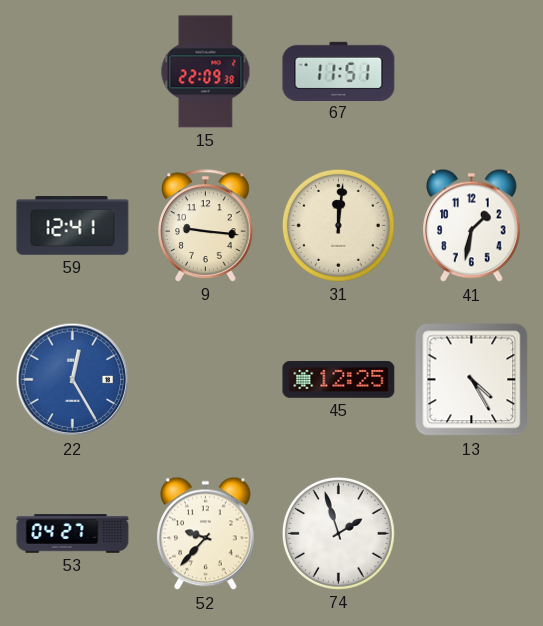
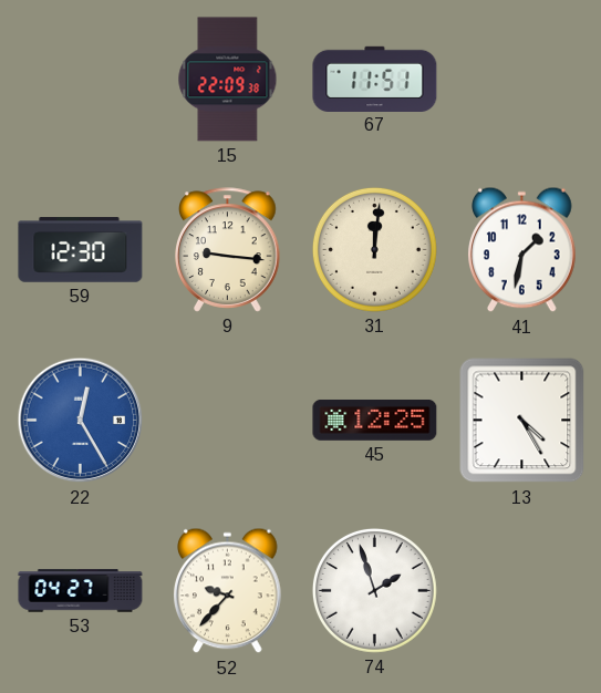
59: 12:41 -> 12:30
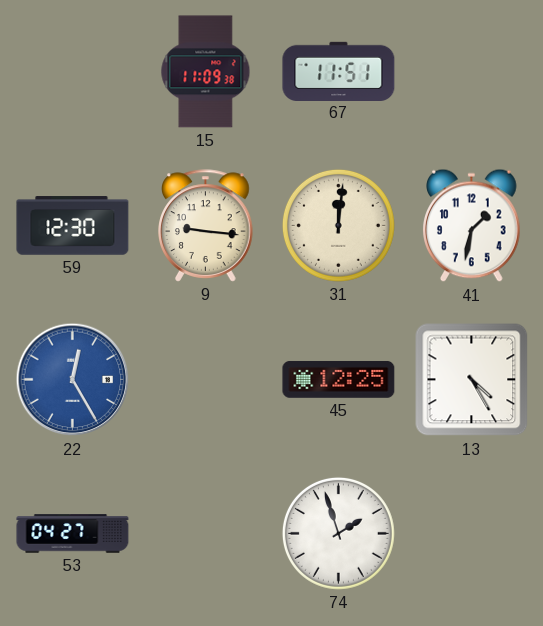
15: 22:09 -> 11:09
52: 9:37 -> none
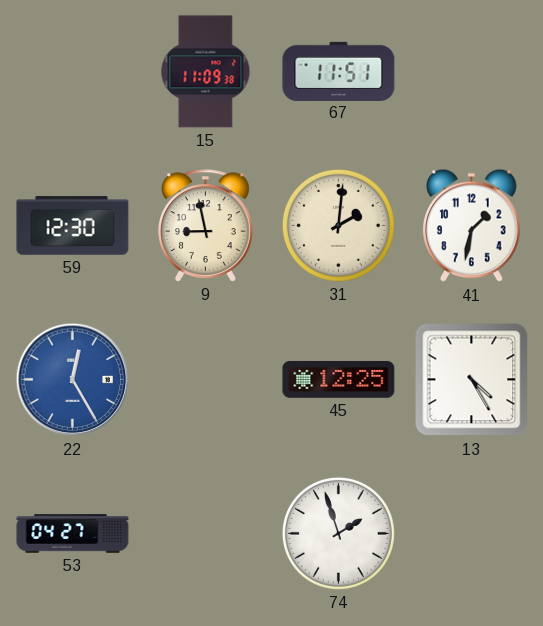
9: 9:16 -> 8:58
31: 12:01 -> 2:01
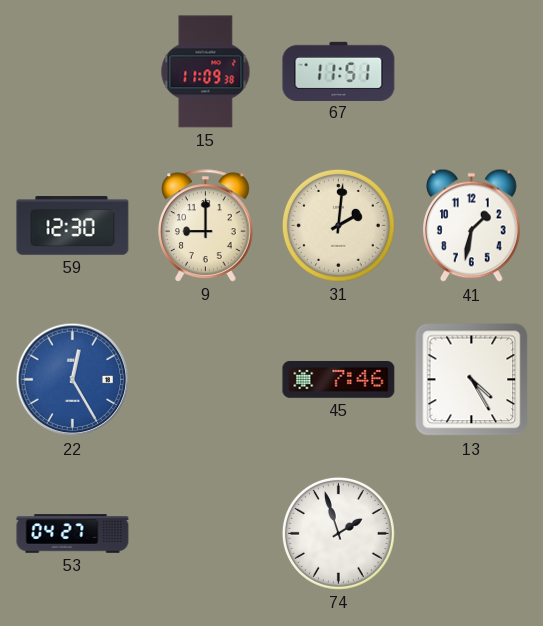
9: 8:58 -> 9:00
45: 12:25 -> 7:46
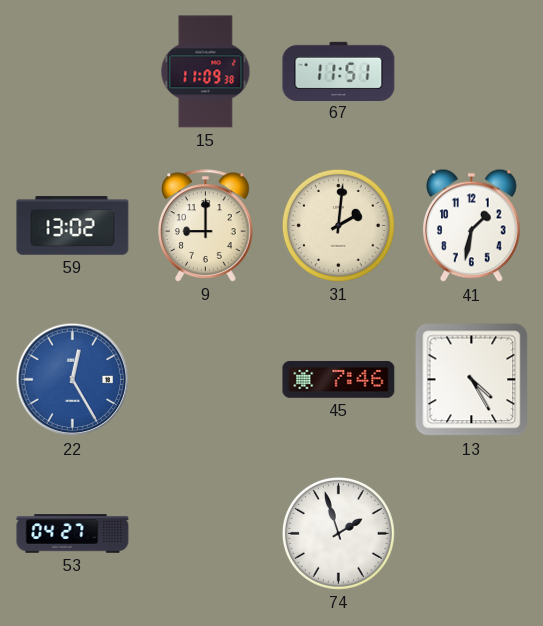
59: 12:30 -> 13:02
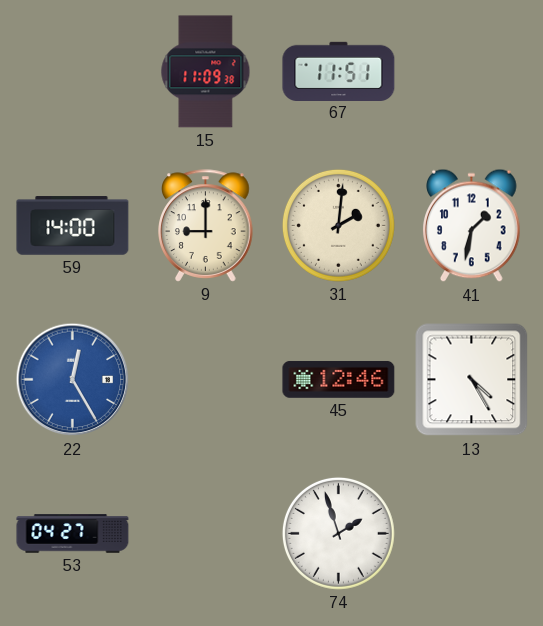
59: 13:02 -> 14:00
45: 7:46 -> 12:46
